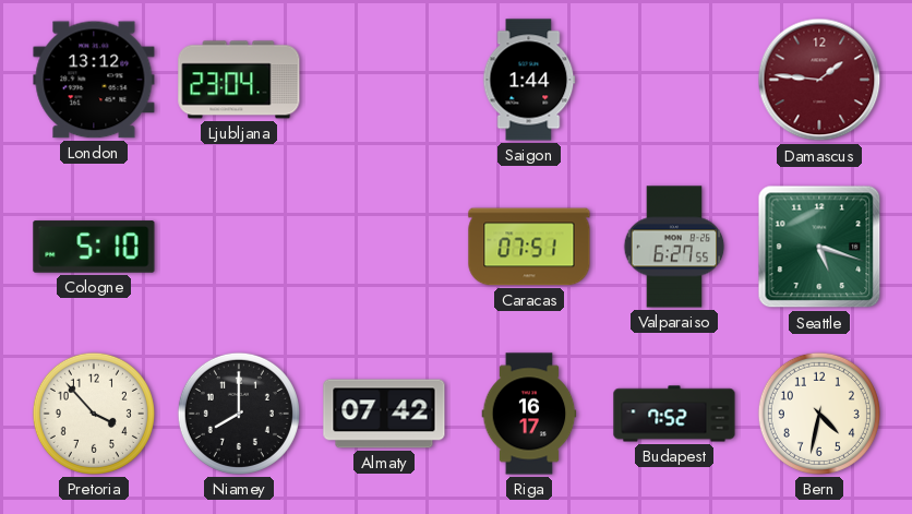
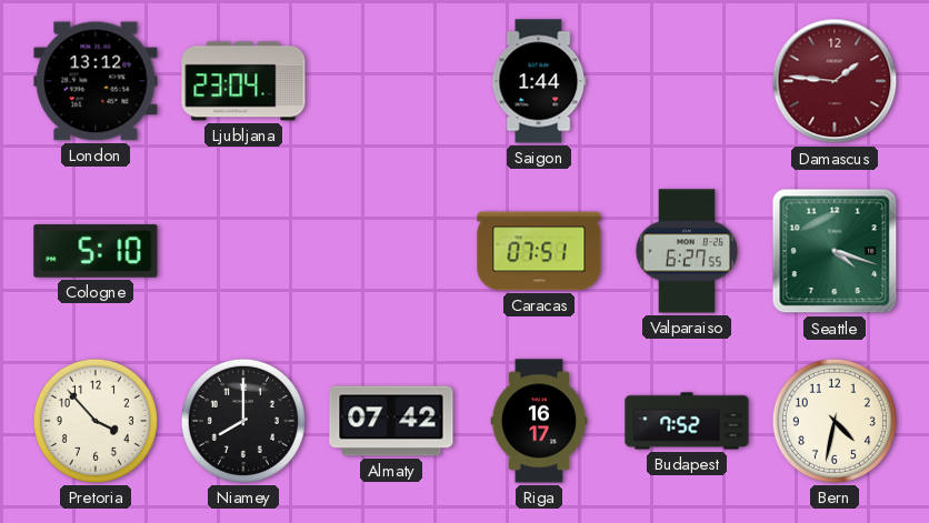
Seattle: 5:18 -> 4:18
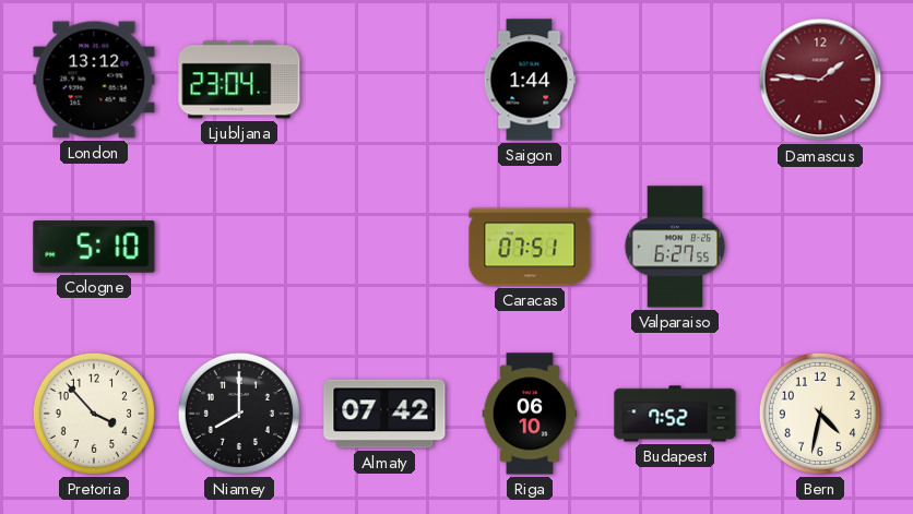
Seattle: 4:18 -> none
Riga: 16:17 -> 06:10
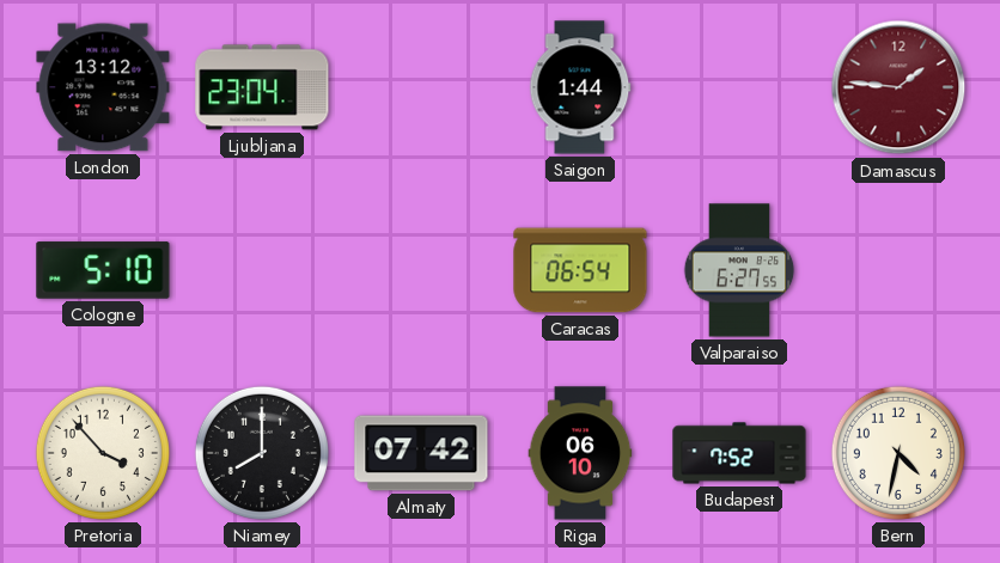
Caracas: 07:51 -> 06:54
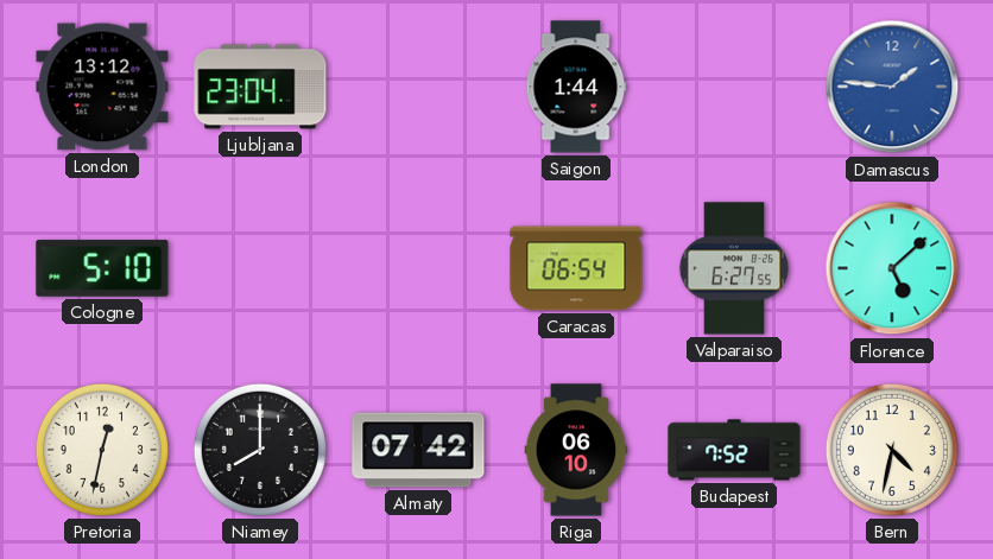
Damascus dial: burgundy -> blue
Florence: none -> 5:08
Pretoria: 3:53 -> 12:32
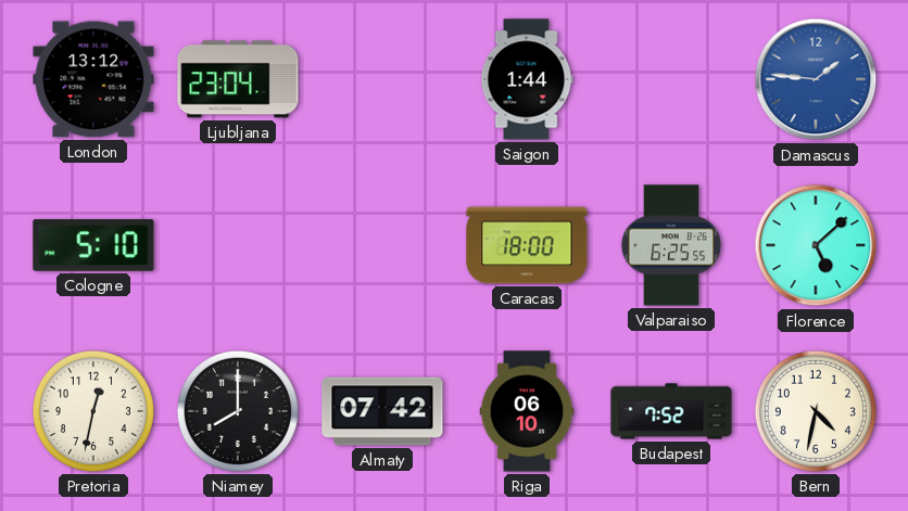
Caracas: 06:54 -> 18:00
Valparaiso: 6:27 -> 6:25
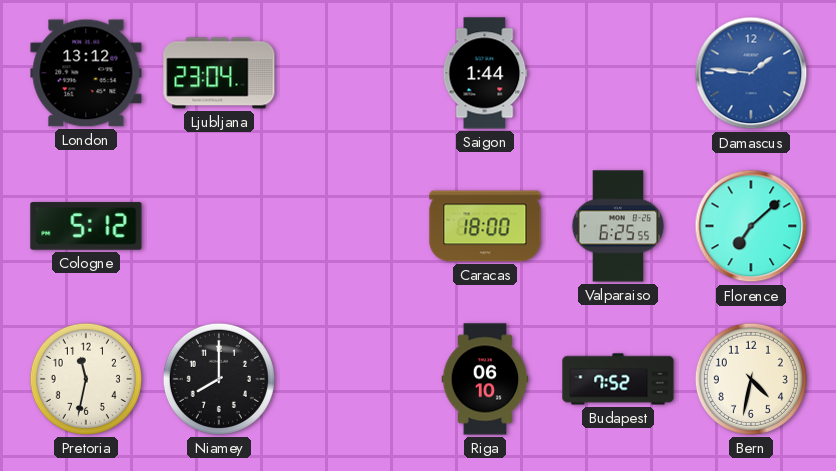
Cologne: 5:10 -> 5:12
Florence: 5:08 -> 7:08
Pretoria: 12:32 -> 11:32
Almaty: 07:42 -> none
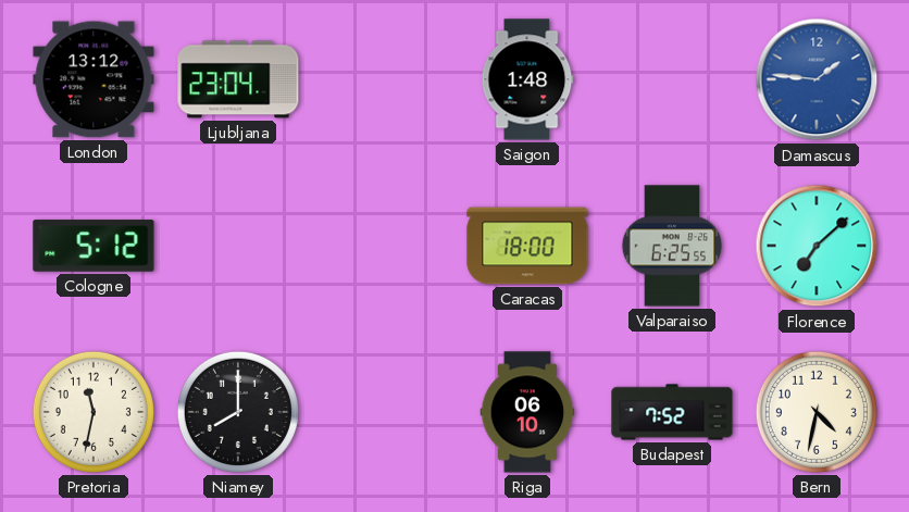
Saigon: 1:44 -> 1:48
